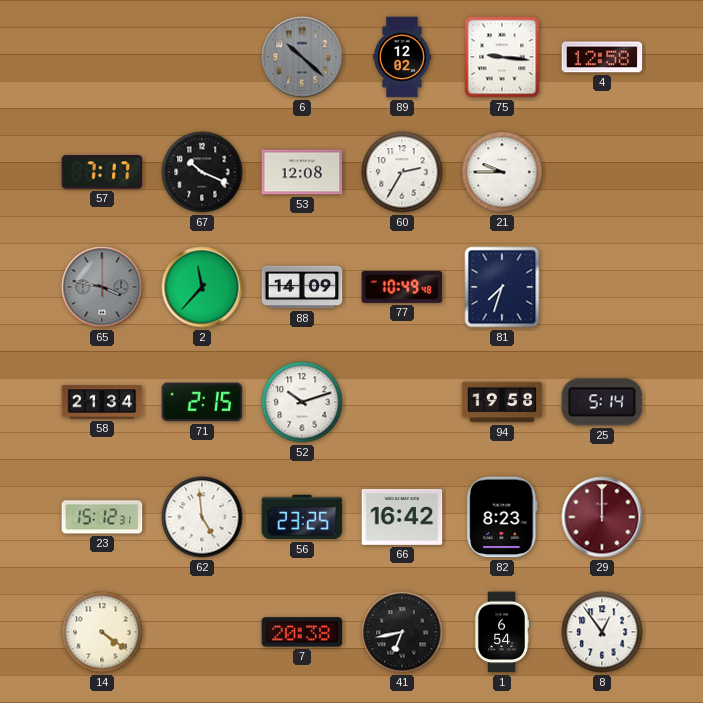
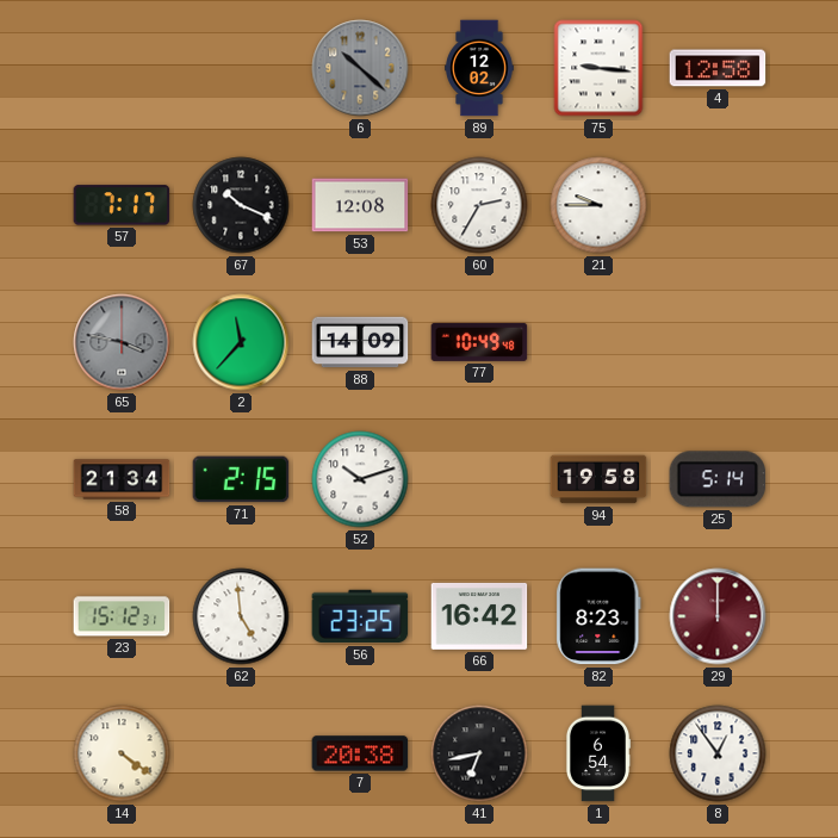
81: 7:33 -> none
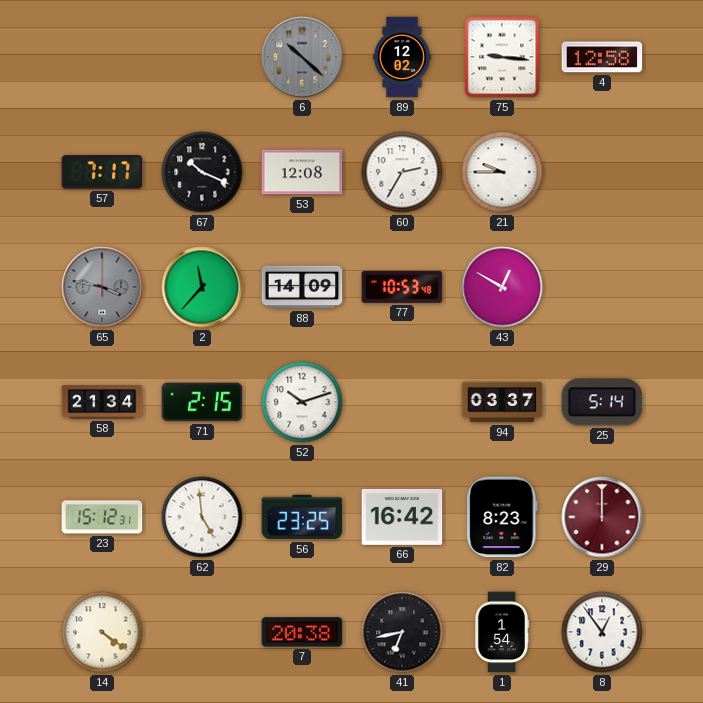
77: 10:49 -> 10:53
43: none -> 12:50
94: 19:58 -> 03:37
1: 6:54 -> 1:54
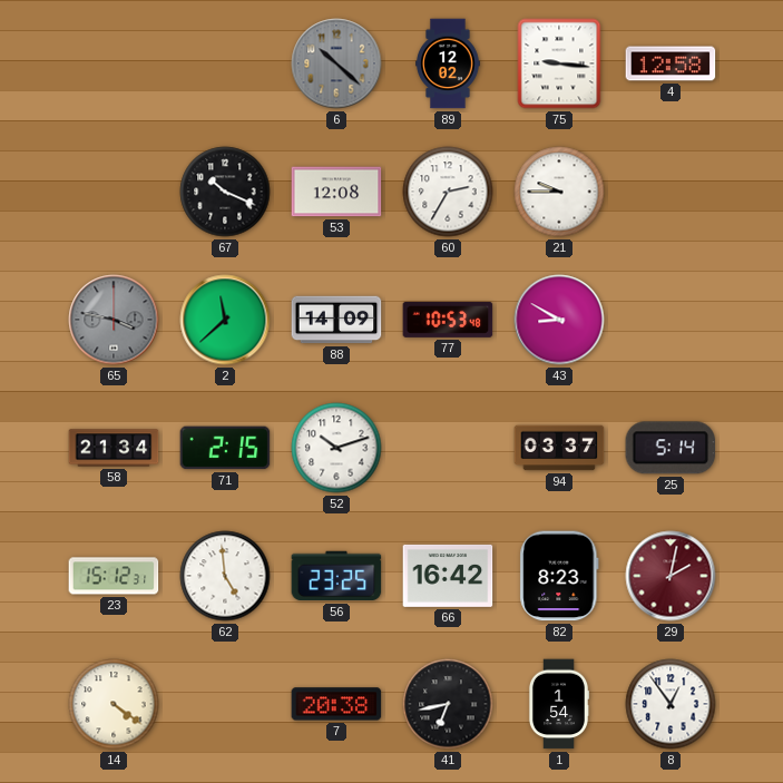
57: 7:17 -> none
2: 11:37 -> 11:38
43: 12:50 -> 8:50
29: 12:00 -> 2:02
